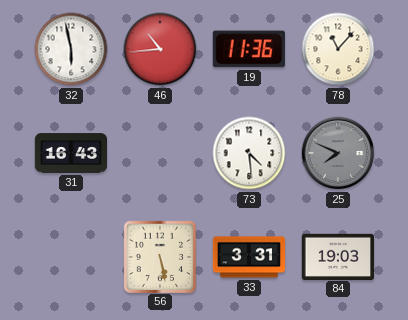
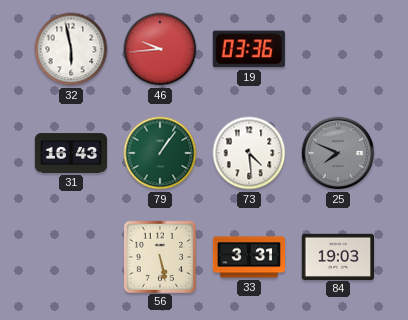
46: 10:44 -> 9:44
19: 11:36 -> 03:36
78: 11:07 -> none
79: none -> 1:06
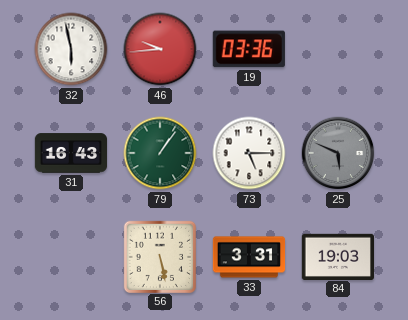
73: 4:29 -> 5:15
25: 7:49 -> 5:49
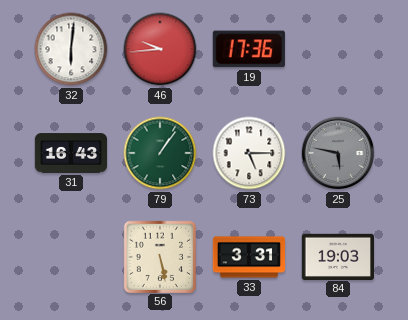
32: 5:58 -> 6:01
19: 03:36 -> 17:36
25: 5:49 -> 5:47
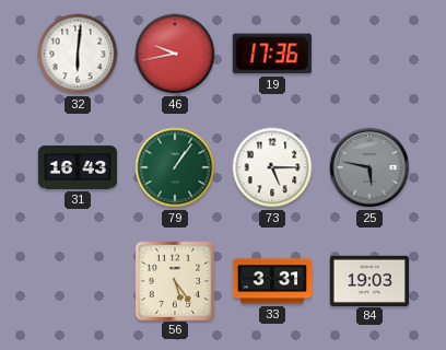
46: 9:44 -> 9:43
56: 5:28 -> 5:24
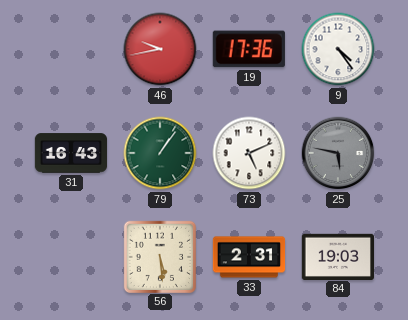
32: 6:01 -> none
9: none -> 4:24
73: 5:15 -> 5:11
56: 5:24 -> 5:29
33: 3:31 -> 2:31
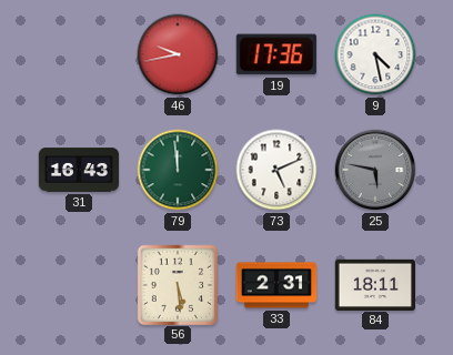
9: 4:24 -> 4:28
79: 1:06 -> 11:59
84: 19:03 -> 18:11
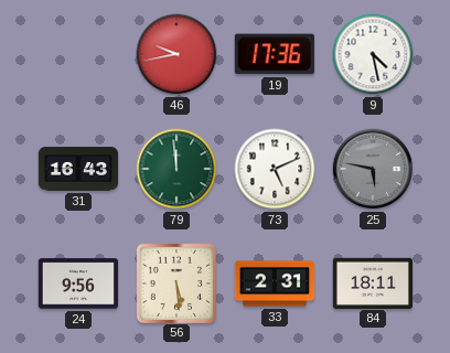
24: none -> 9:56
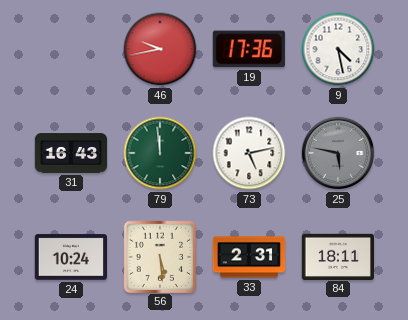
73: 5:11 -> 5:13
24: 9:56 -> 10:24
